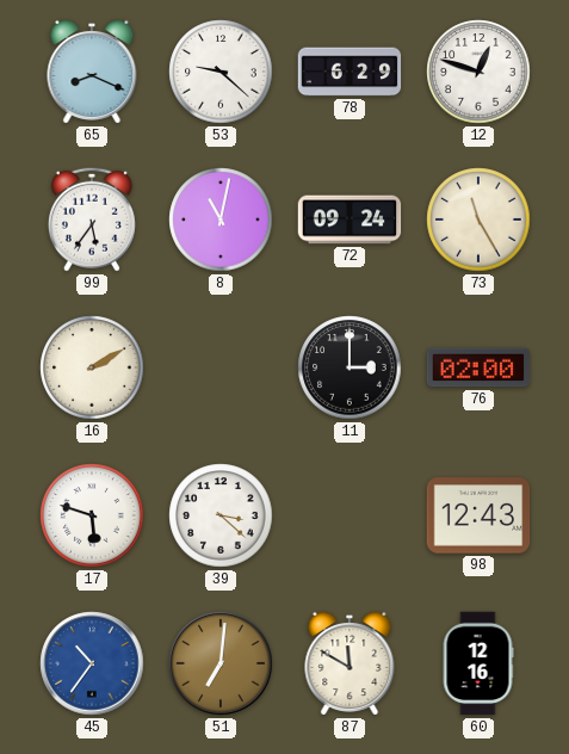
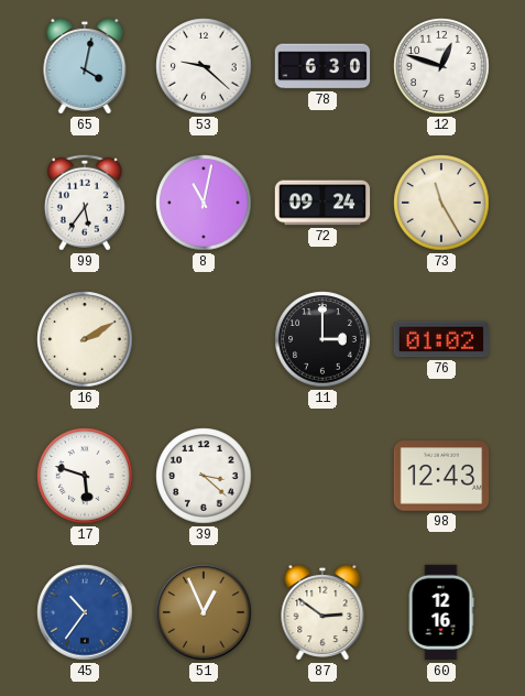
65: 8:19 -> 4:02
78: 6:29 -> 6:30
76: 02:00 -> 01:02
51: 7:01 -> 12:56
87: 11:50 -> 2:51
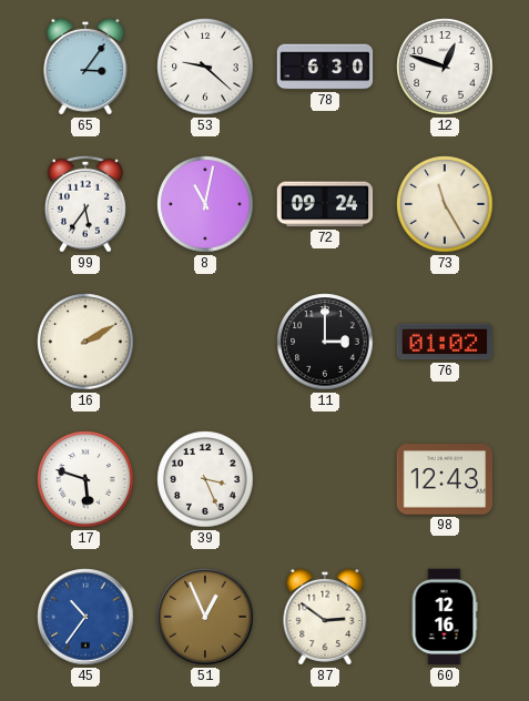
65: 4:02 -> 3:06
39: 3:22 -> 3:26
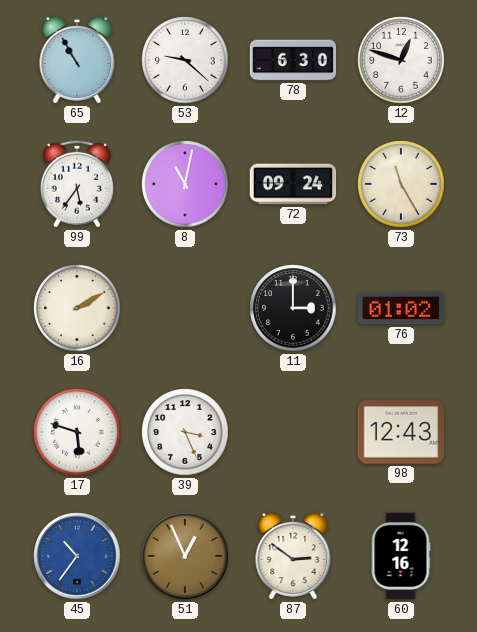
65: 3:06 -> 10:55
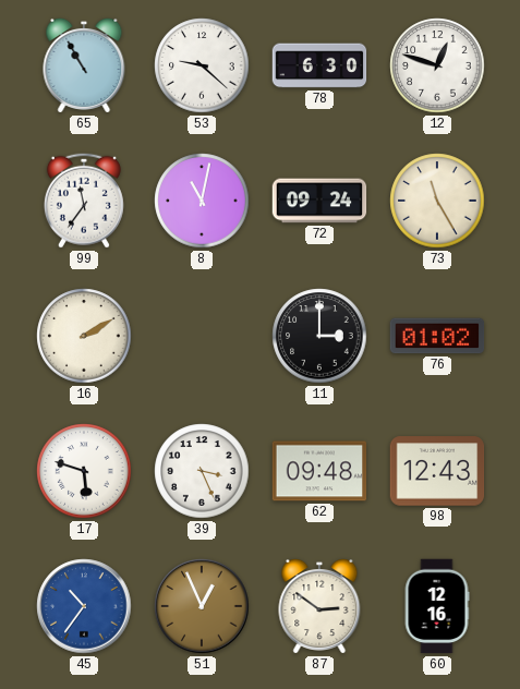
99: 5:36 -> 11:36
62: none -> 09:48
